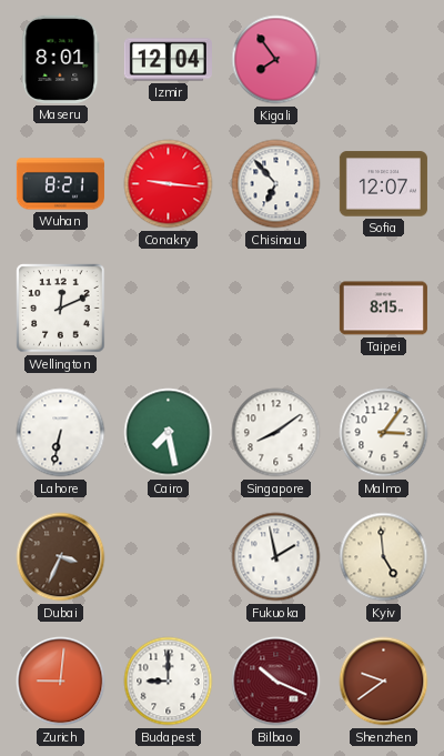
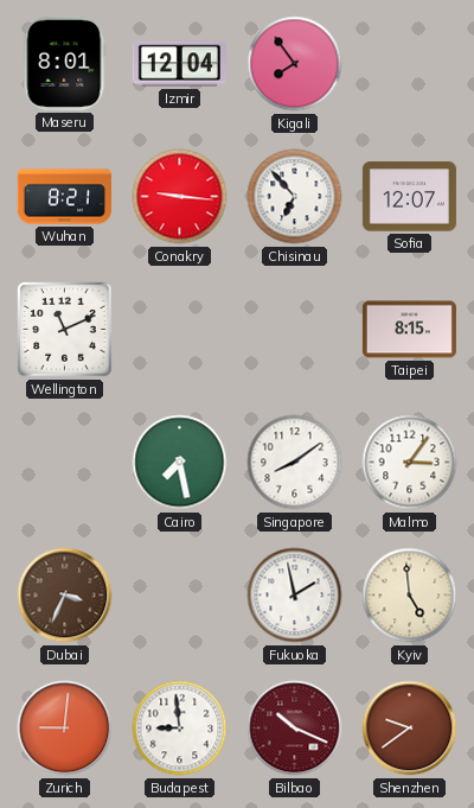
Wellington: 12:11 -> 11:11
Lahore: 6:32 -> none
Budapest: 9:00 -> 8:59
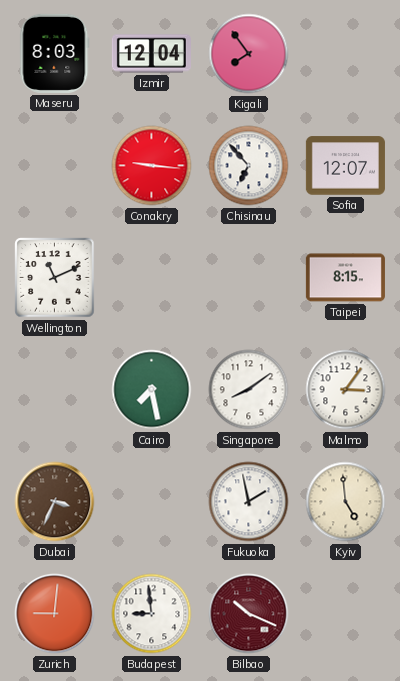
Maseru: 8:01 -> 8:03
Wuhan: 8:21 -> none
Shenzhen: 9:39 -> none
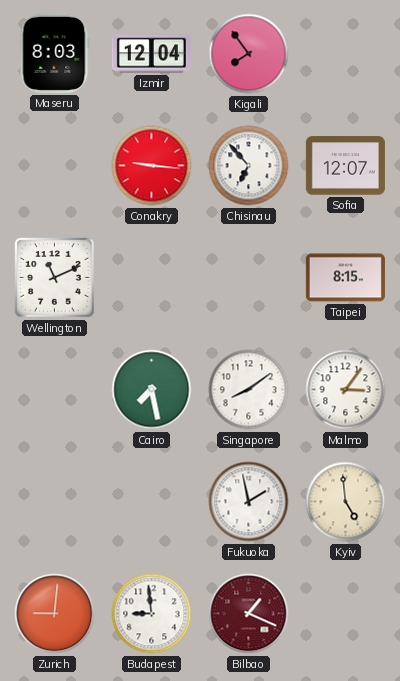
Dubai: 3:34 -> none
Bilbao: 10:19 -> 1:19
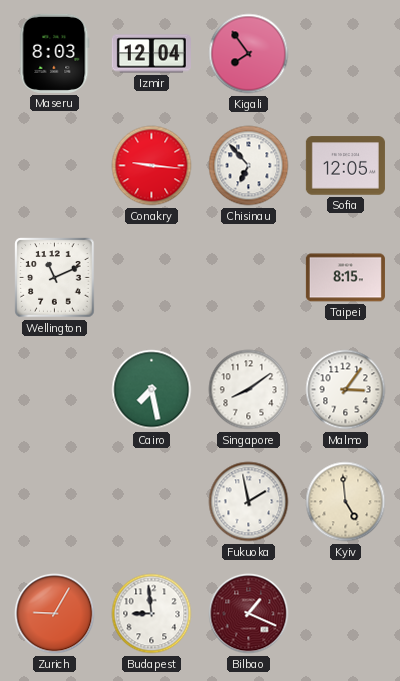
Sofia: 12:07 -> 12:05
Zurich: 9:01 -> 9:05
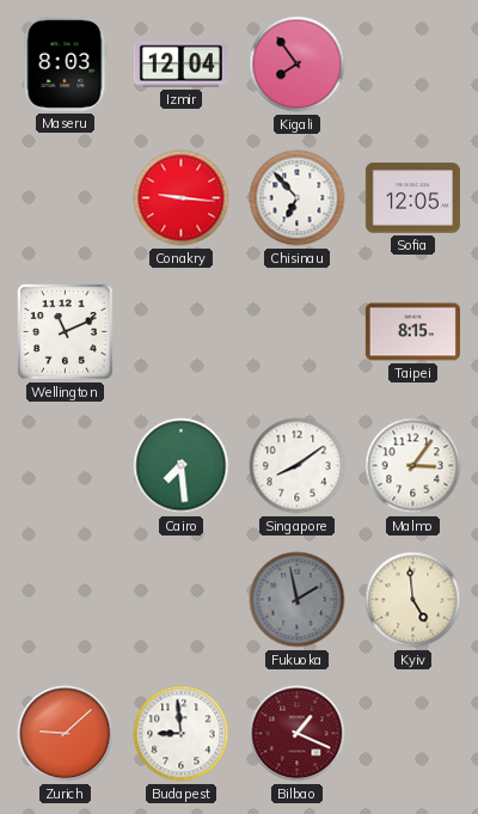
Cairo: 7:28 -> 7:29
Fukuoka dial: white -> grey
Zurich: 9:05 -> 9:08
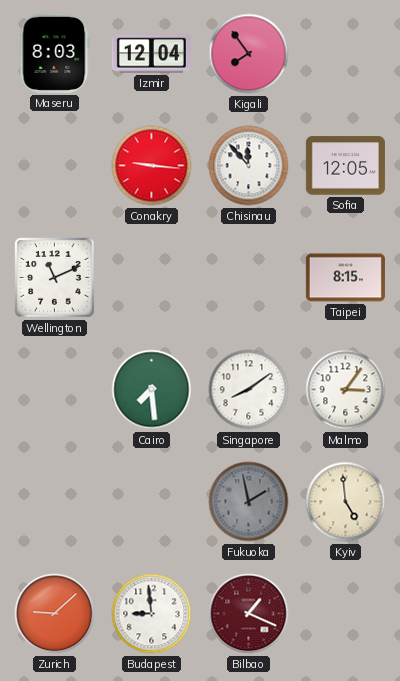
Chisinau: 6:53 -> 11:53
